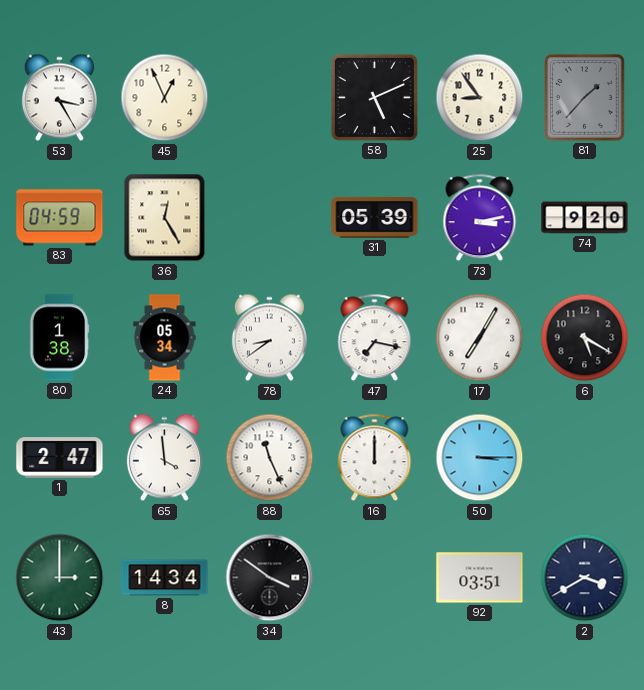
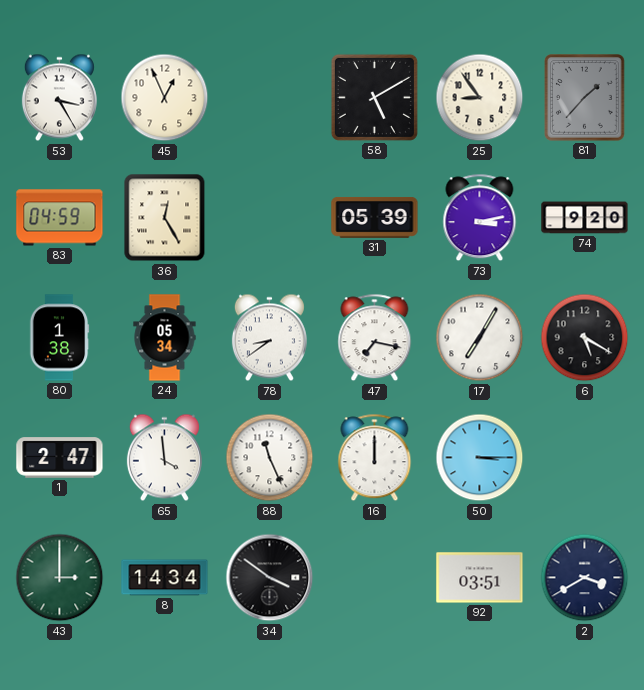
58: 5:11 -> 5:10
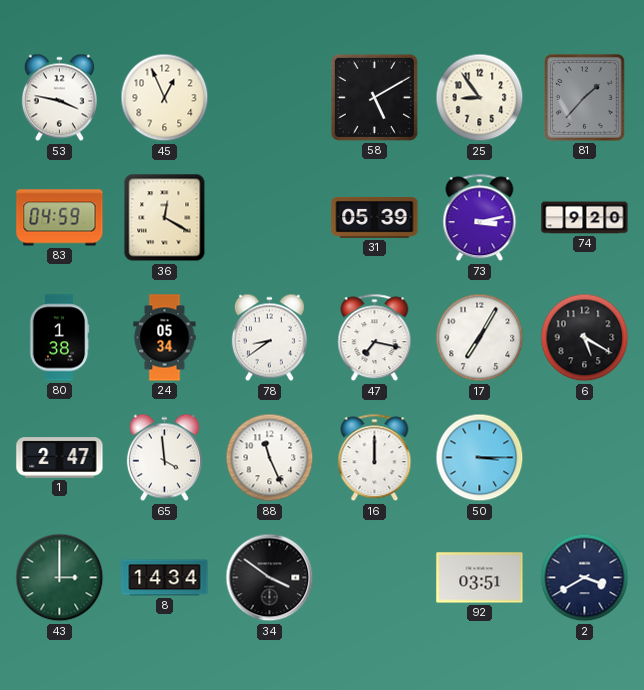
53: 3:25 -> 3:47
36: 12:25 -> 12:20
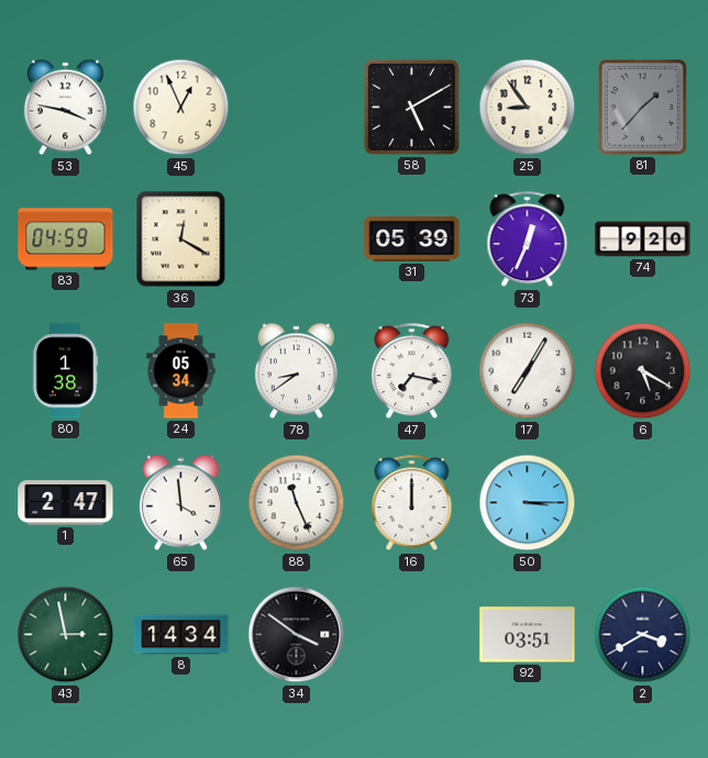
73: 3:13 -> 12:34
43: 3:00 -> 2:58
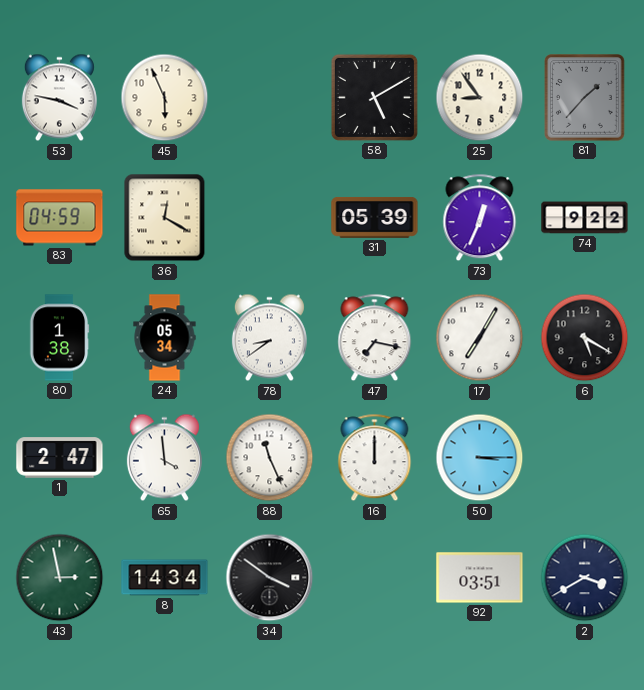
45: 12:56 -> 5:56
74: 9:20 -> 9:22
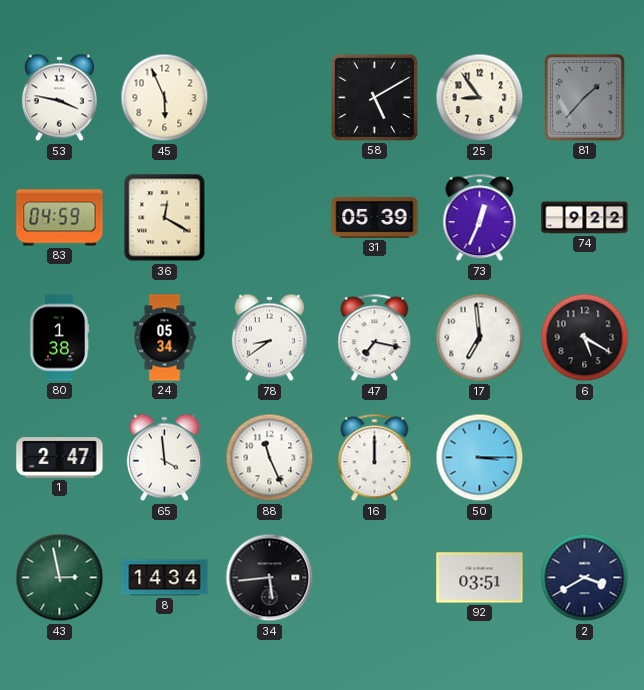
17: 7:05 -> 6:59
34: 3:51 -> 5:44
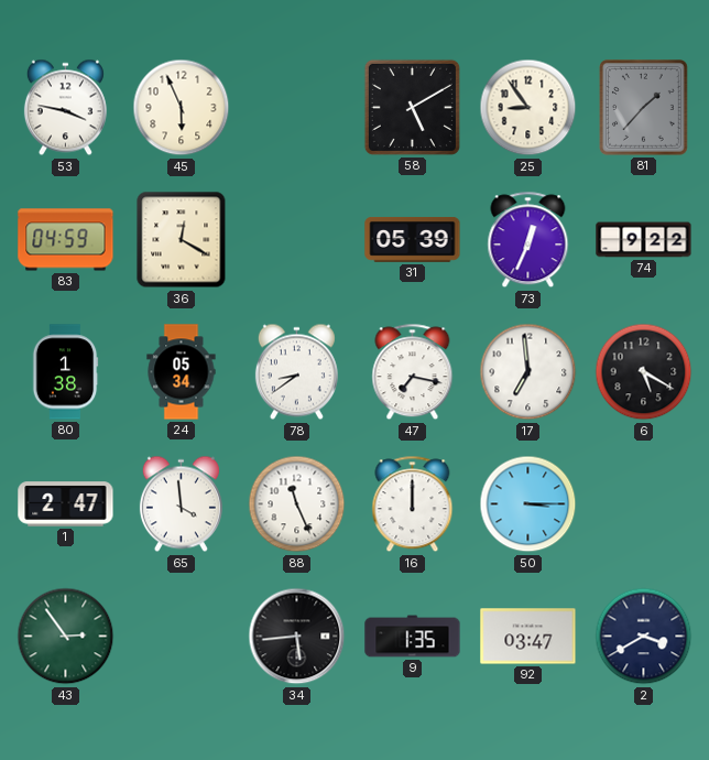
43: 2:58 -> 2:54
8: 14:34 -> none
9: none -> 1:35
92: 03:51 -> 03:47
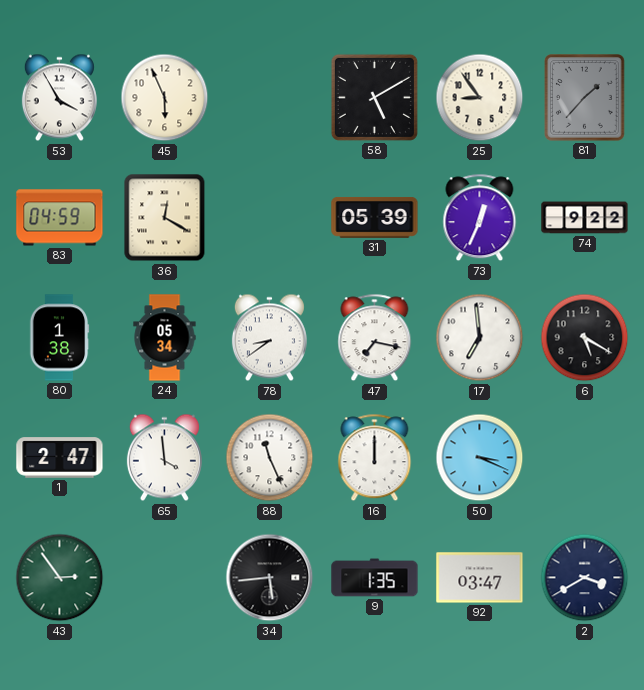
53: 3:47 -> 3:55
50: 3:15 -> 3:19
